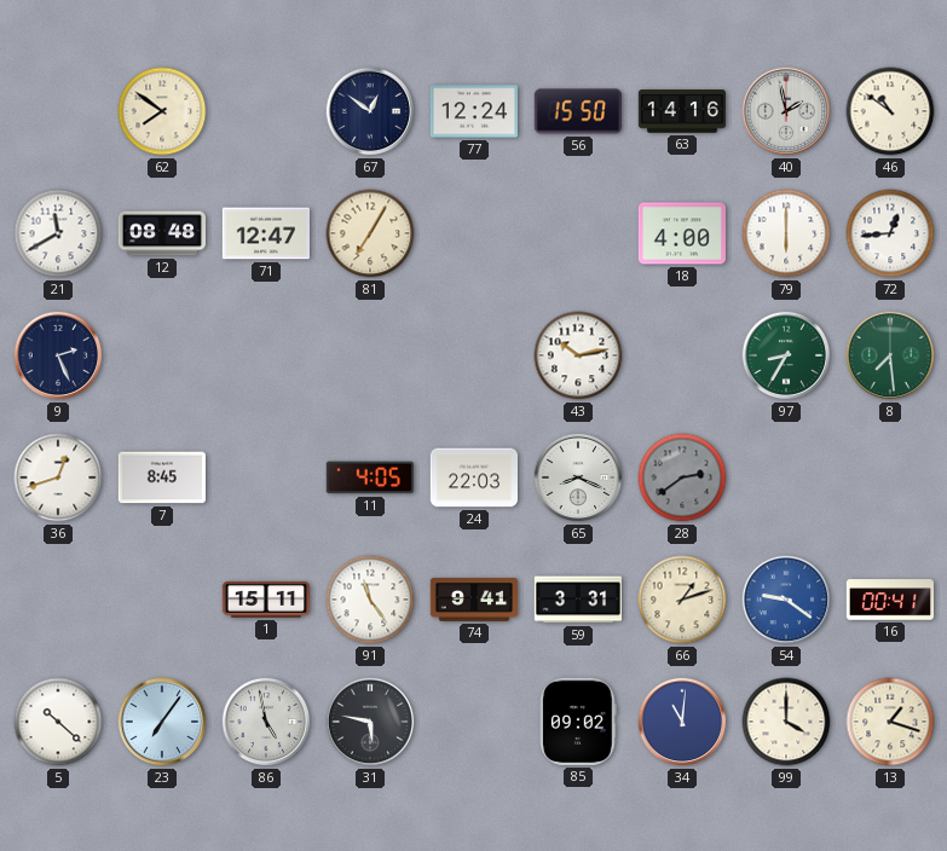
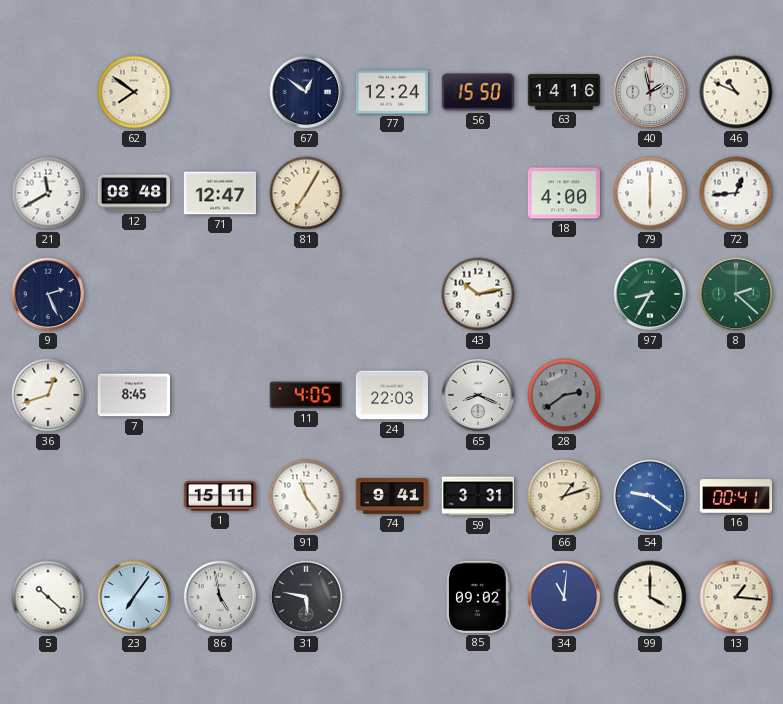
46: 10:51 -> 10:49
8: 7:29 -> 2:22
13: 1:18 -> 1:16
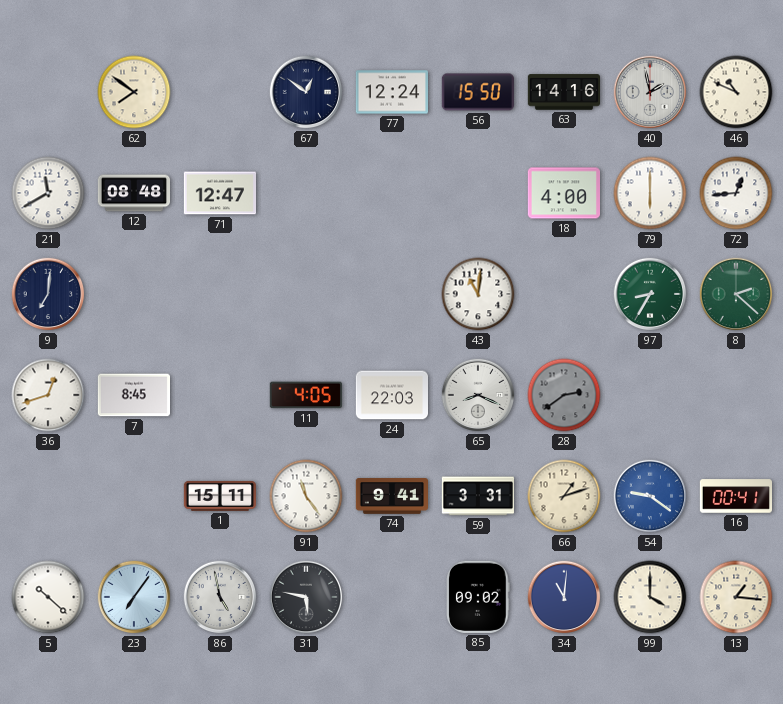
81: 7:05 -> none
9: 2:26 -> 7:01
43: 10:13 -> 11:01
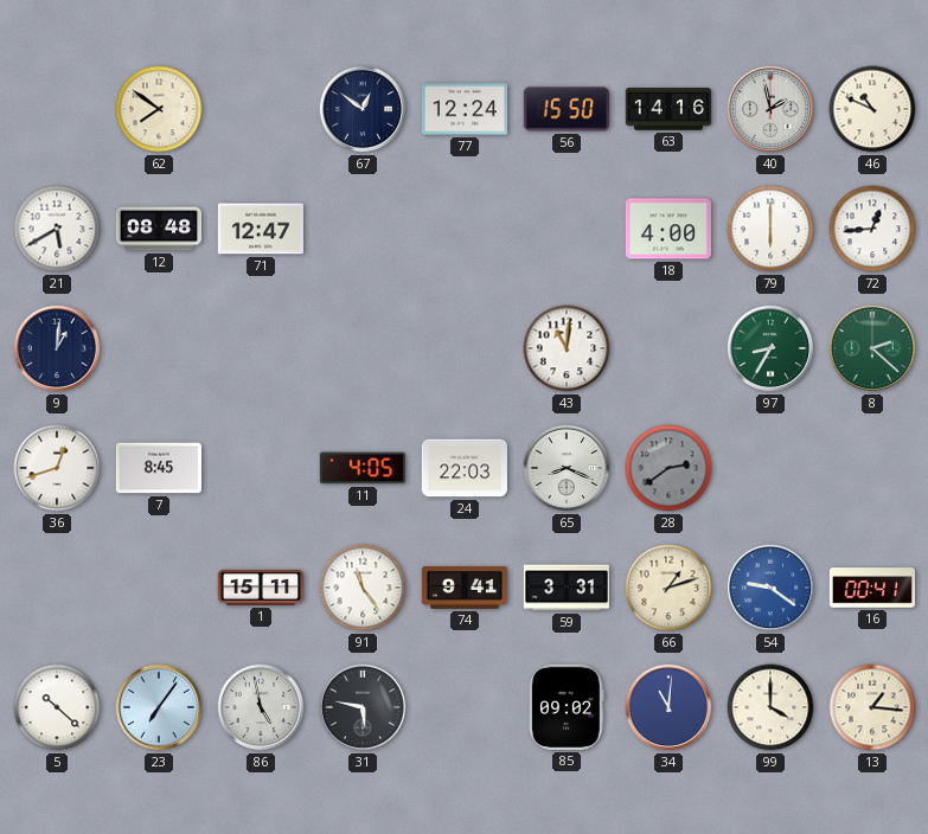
21: 11:40 -> 5:40
9: 7:01 -> 1:01
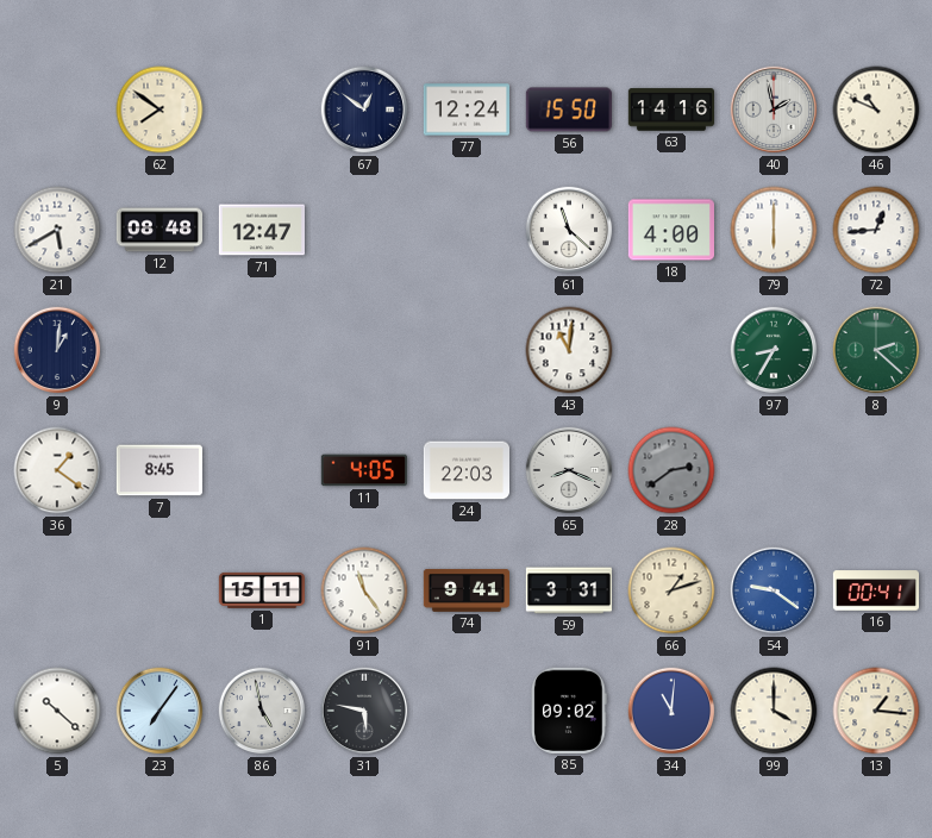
61: none -> 11:22
36: 12:42 -> 1:21
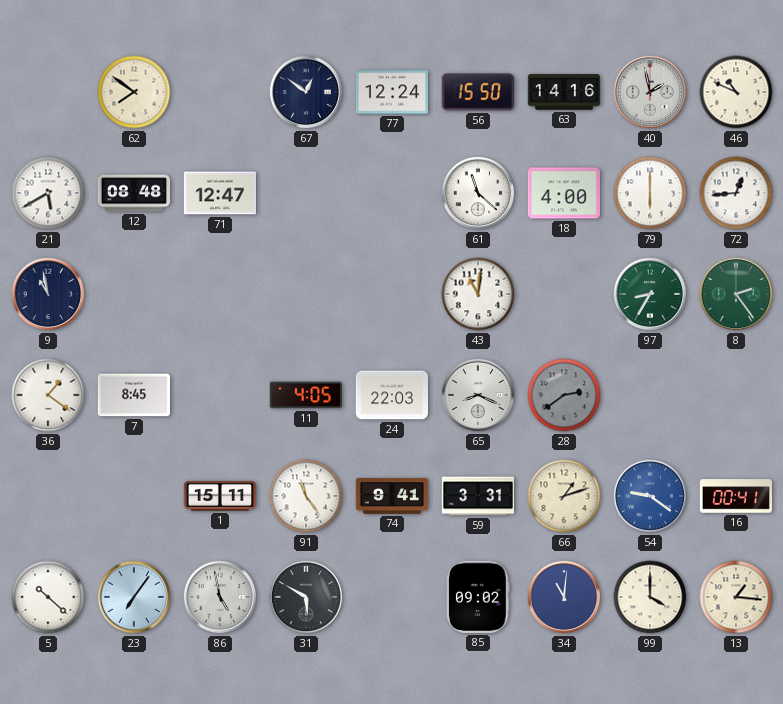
9: 1:01 -> 10:58
8: 2:22 -> 2:24
31: 5:47 -> 5:50
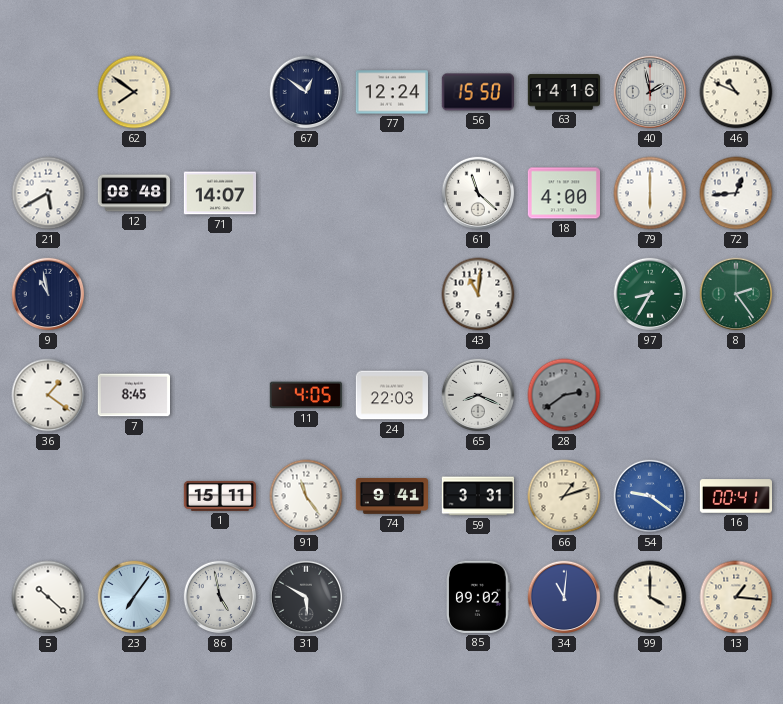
71: 12:47 -> 14:07
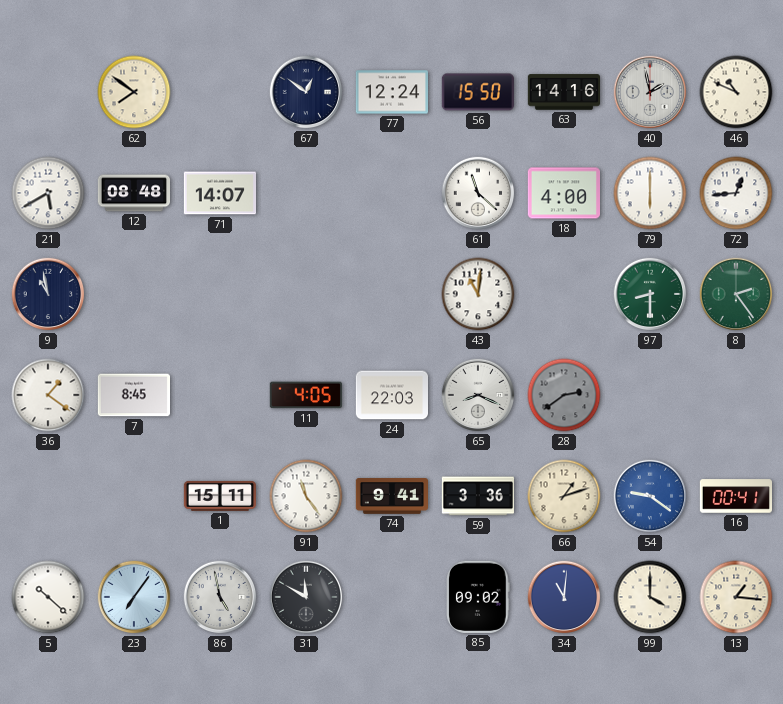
97: 8:35 -> 8:30
59: 3:31 -> 3:36
31: 5:50 -> 11:50
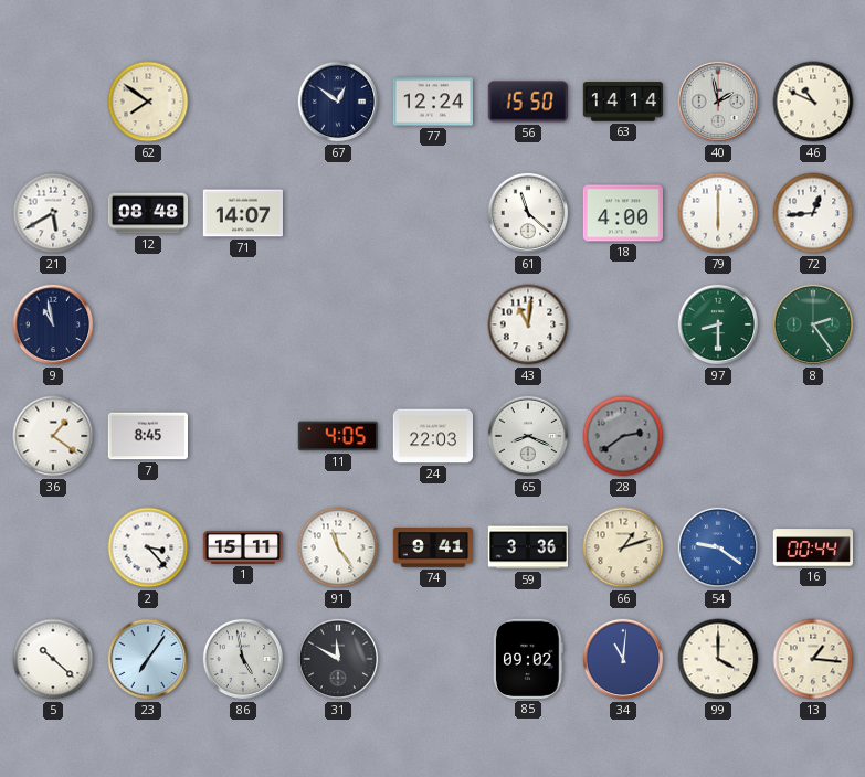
63: 14:16 -> 14:14
2: none -> 3:23
16: 00:41 -> 00:44
